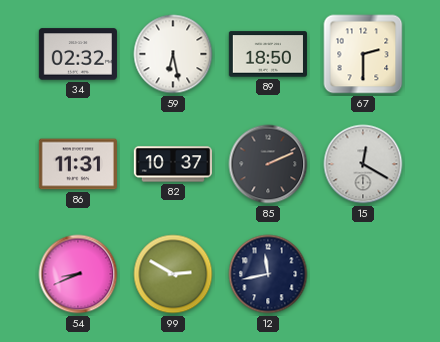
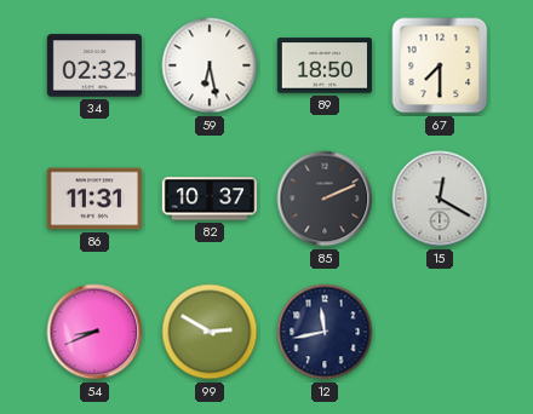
67: 2:30 -> 7:30
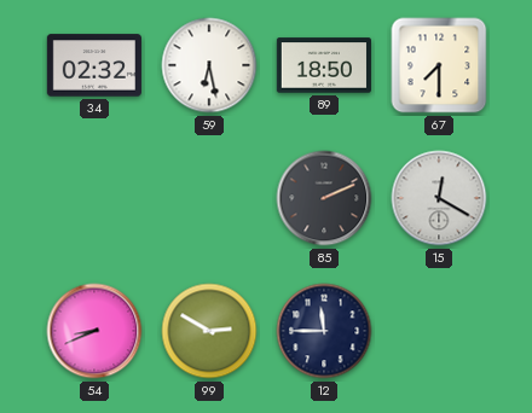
86: 11:31 -> none
82: 10:37 -> none
12: 11:43 -> 11:45
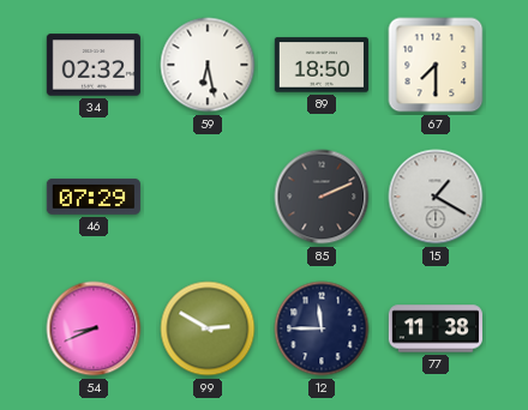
46: none -> 07:29
15: 12:20 -> 1:20
77: none -> 11:38
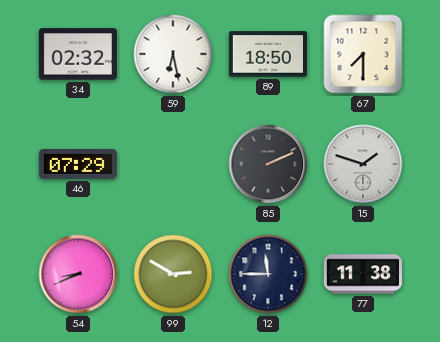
15: 1:20 -> 1:48
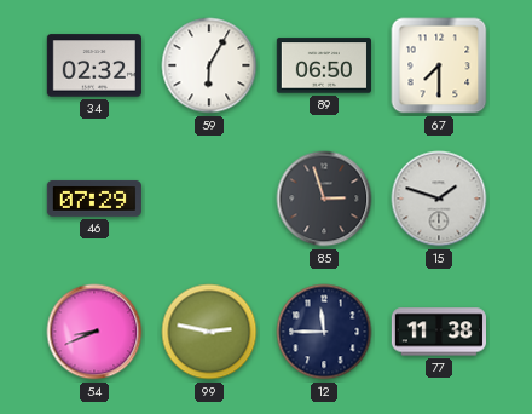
59: 6:28 -> 6:05
89: 18:50 -> 06:50
85: 2:11 -> 2:57
99: 2:50 -> 2:47
